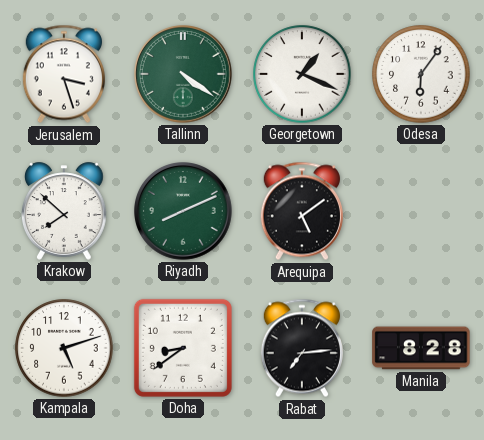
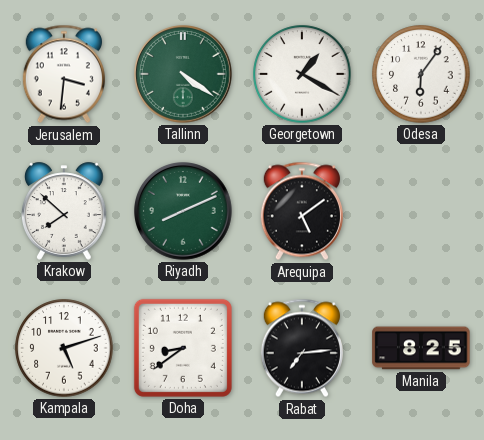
Jerusalem: 3:27 -> 3:31
Georgetown: 1:19 -> 1:20
Manila: 8:28 -> 8:25
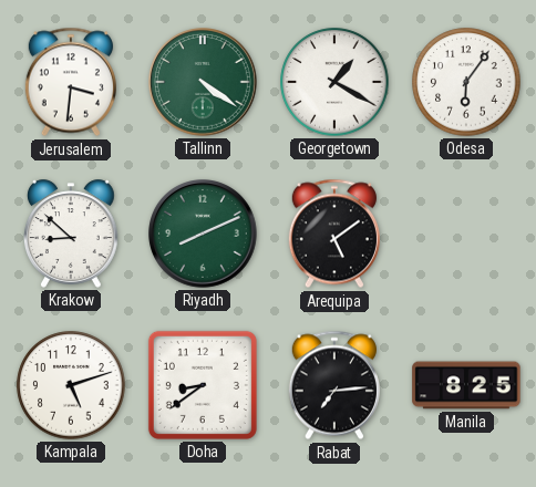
Krakow: 7:52 -> 8:52
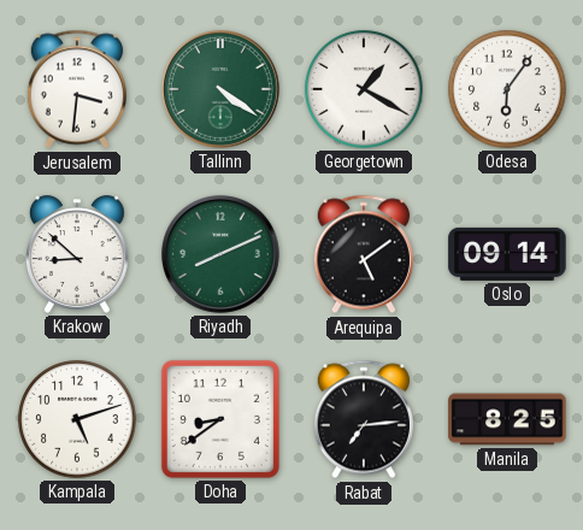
Oslo: none -> 09:14
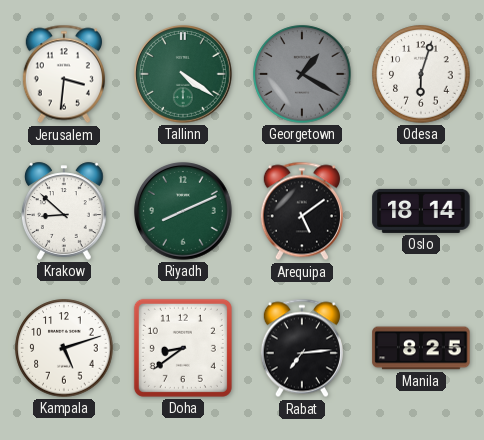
Georgetown dial: white -> grey
Odesa: 6:06 -> 6:03
Oslo: 09:14 -> 18:14
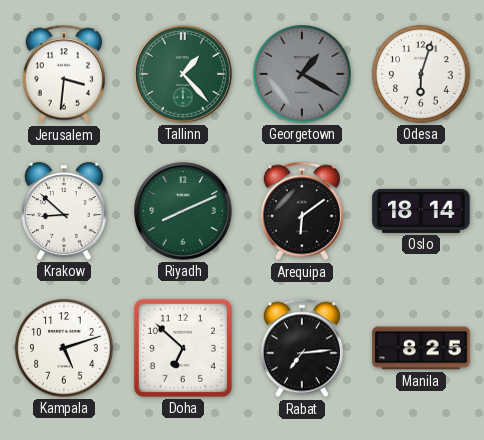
Tallinn: 4:21 -> 1:23
Arequipa: 5:09 -> 6:09
Doha: 8:39 -> 6:52
